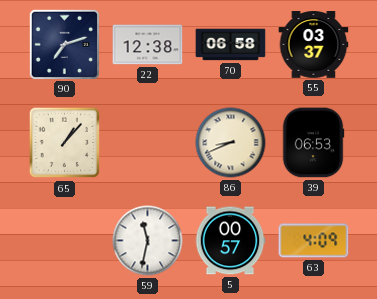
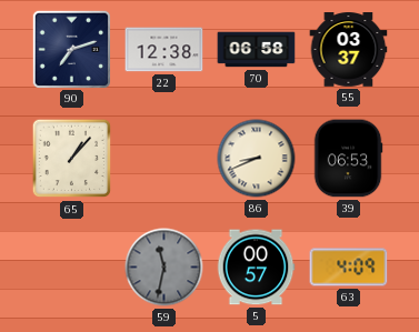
59 dial: white -> grey
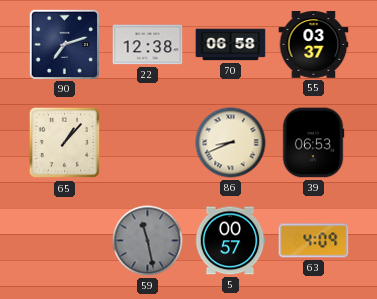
59: 11:32 -> 11:28
